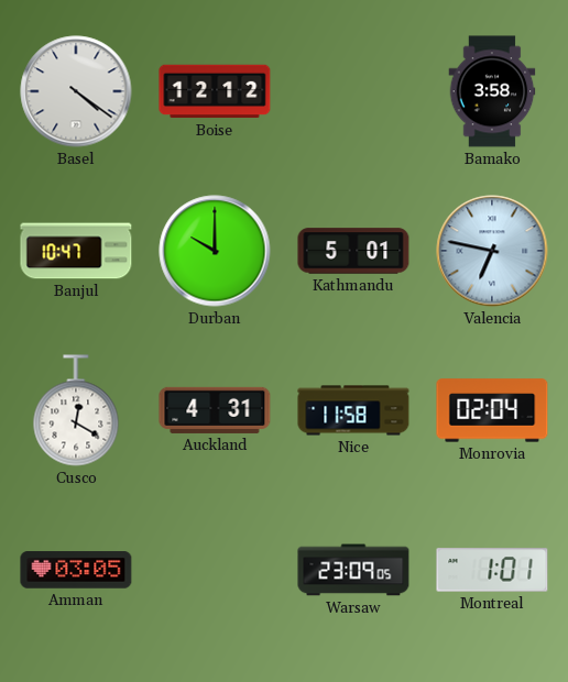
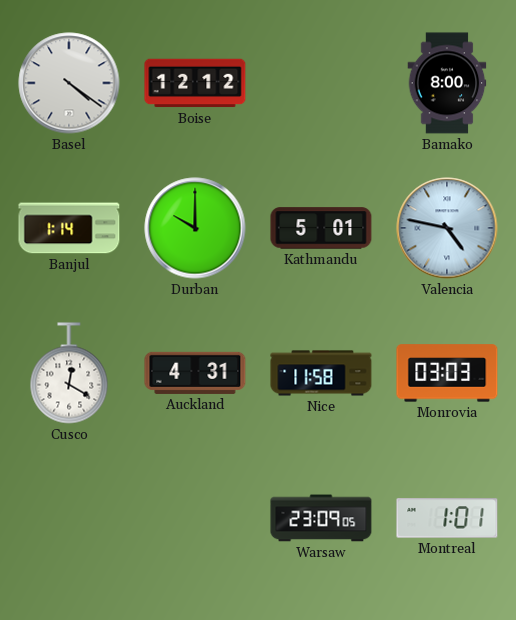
Bamako: 3:58 -> 8:00
Banjul: 10:47 -> 1:14
Valencia: 6:47 -> 4:47
Monrovia: 02:04 -> 03:03
Amman: 03:05 -> none
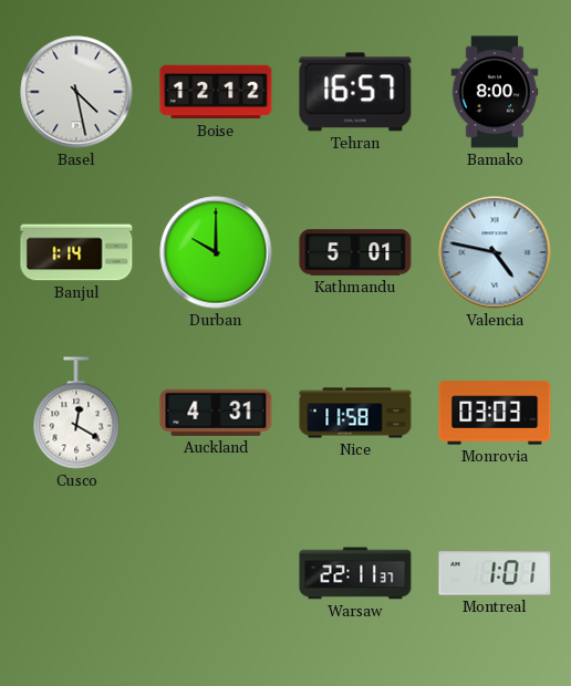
Basel: 4:21 -> 4:28
Tehran: none -> 16:57
Warsaw: 23:09 -> 22:11
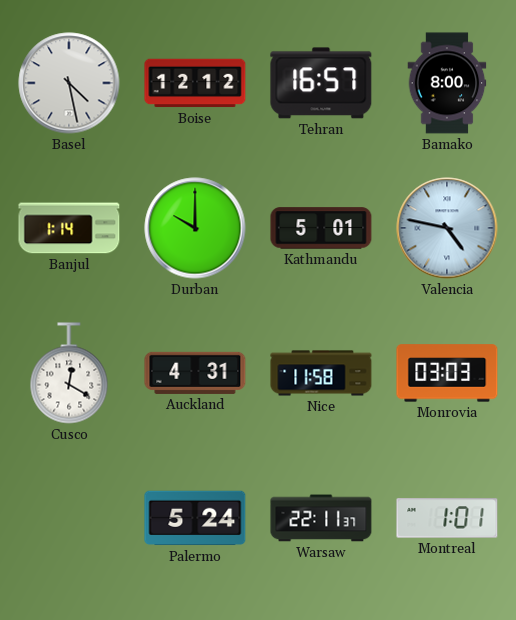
Palermo: none -> 5:24
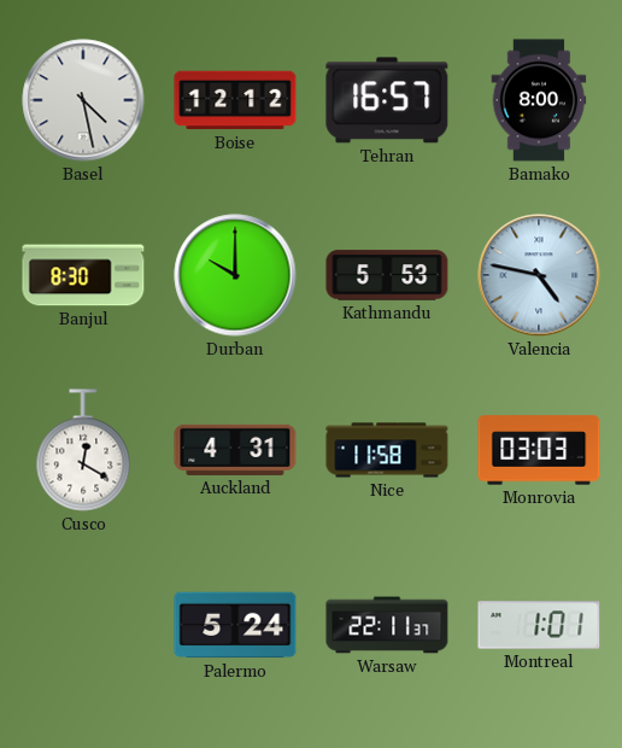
Banjul: 1:14 -> 8:30
Kathmandu: 5:01 -> 5:53
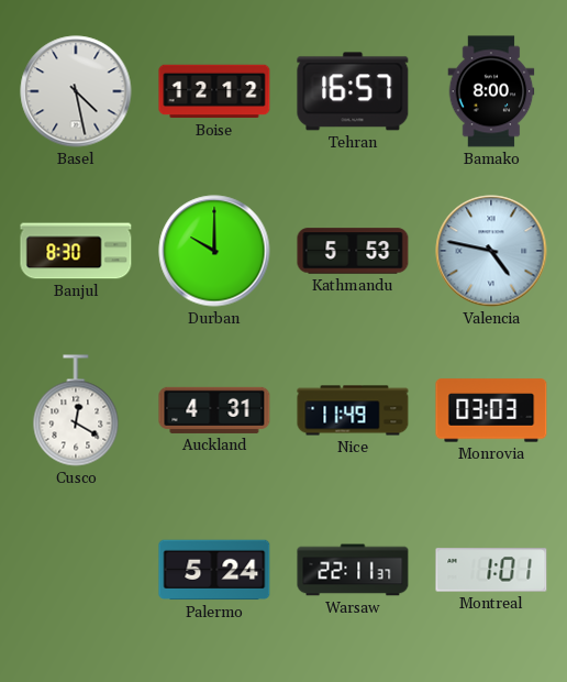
Nice: 11:58 -> 11:49
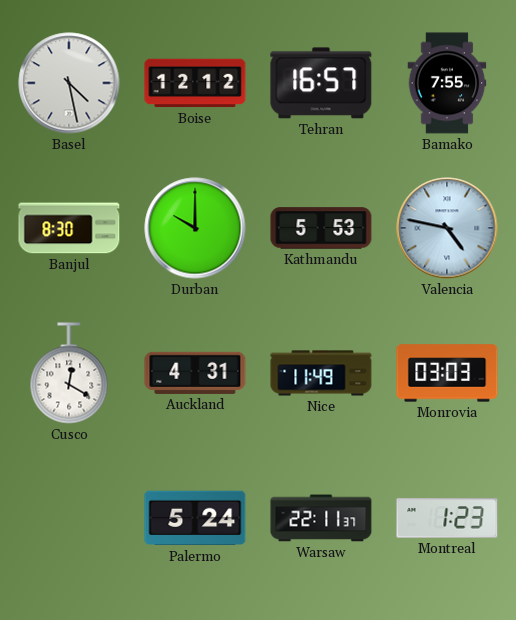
Bamako: 8:00 -> 7:55
Montreal: 1:01 -> 1:23
